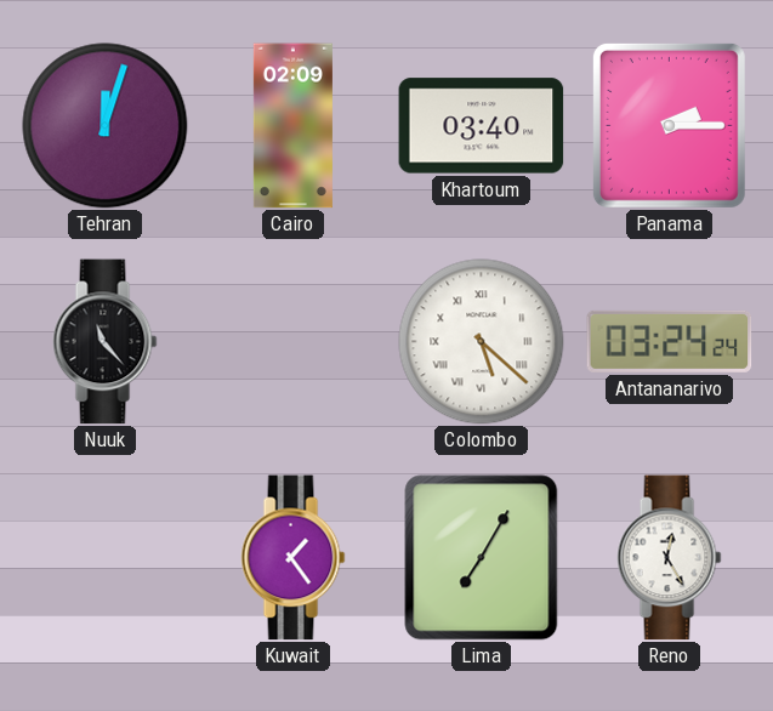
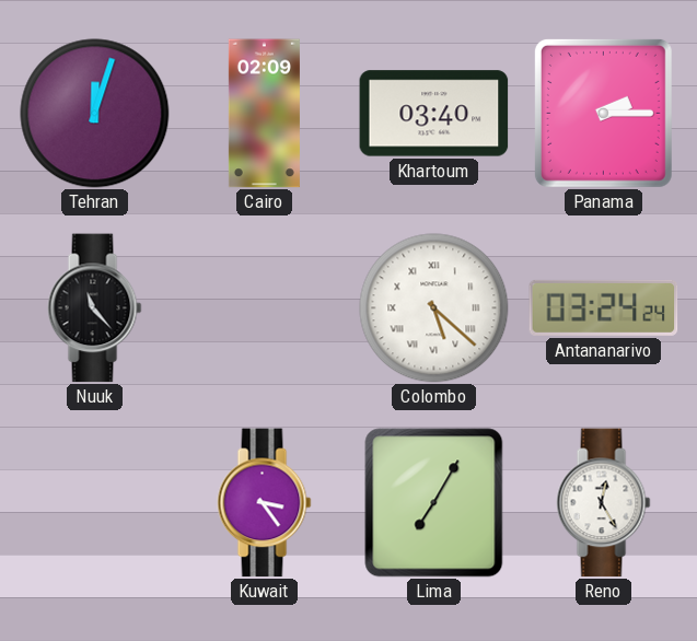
Kuwait: 1:24 -> 3:24
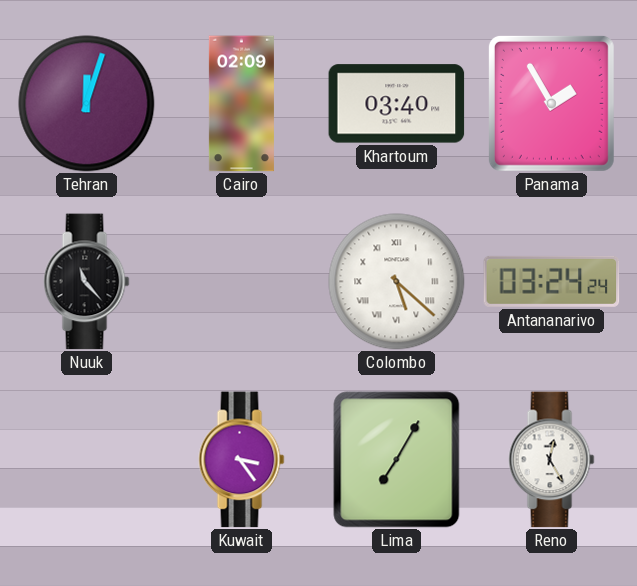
Panama: 2:15 -> 1:55
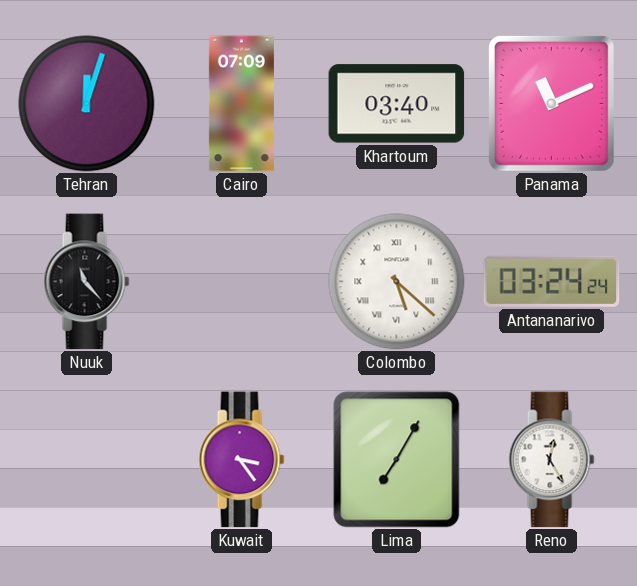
Cairo: 02:09 -> 07:09
Panama: 1:55 -> 11:11
